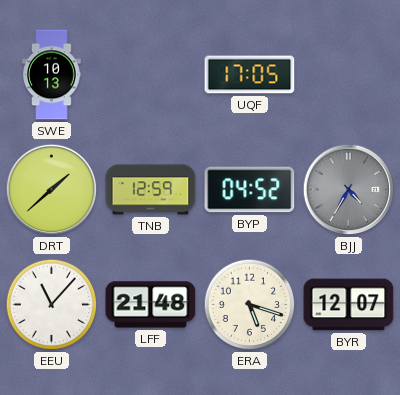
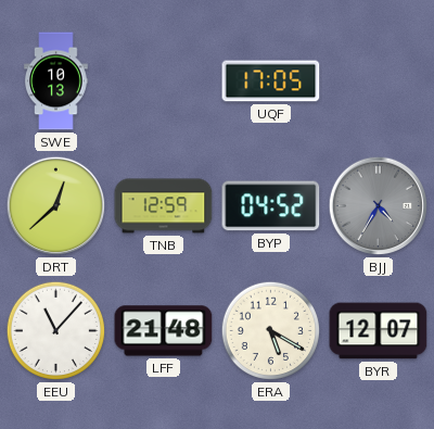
DRT: 1:38 -> 12:38
ERA: 5:18 -> 5:20
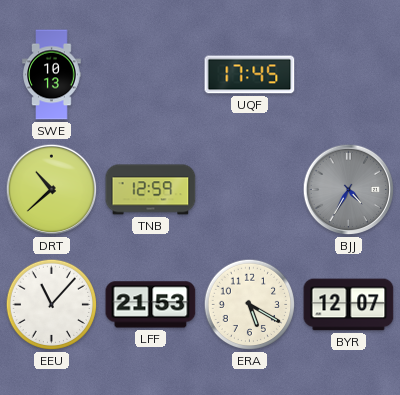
UQF: 17:05 -> 17:45
DRT: 12:38 -> 10:38
BYP: 04:52 -> none
LFF: 21:48 -> 21:53
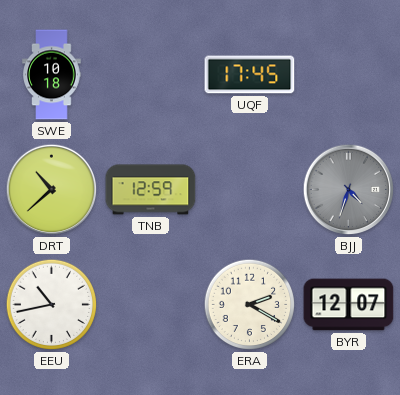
SWE: 10:13 -> 10:18
BJJ: 4:35 -> 4:33
EEU: 11:07 -> 10:43
LFF: 21:53 -> none
ERA: 5:20 -> 2:20
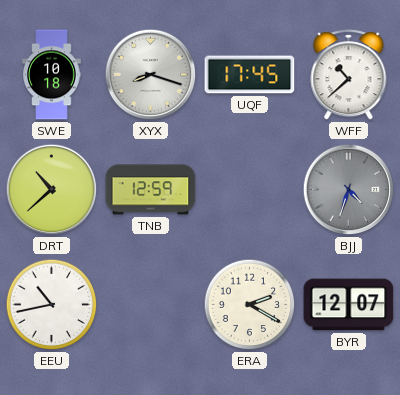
XYX: none -> 8:18
WFF: none -> 10:38
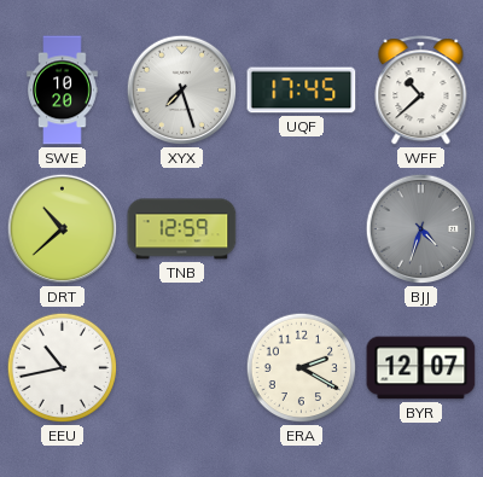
SWE: 10:18 -> 10:20
XYX: 8:18 -> 7:27
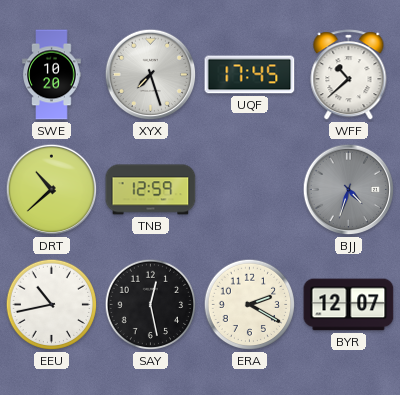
SAY: none -> 12:28
